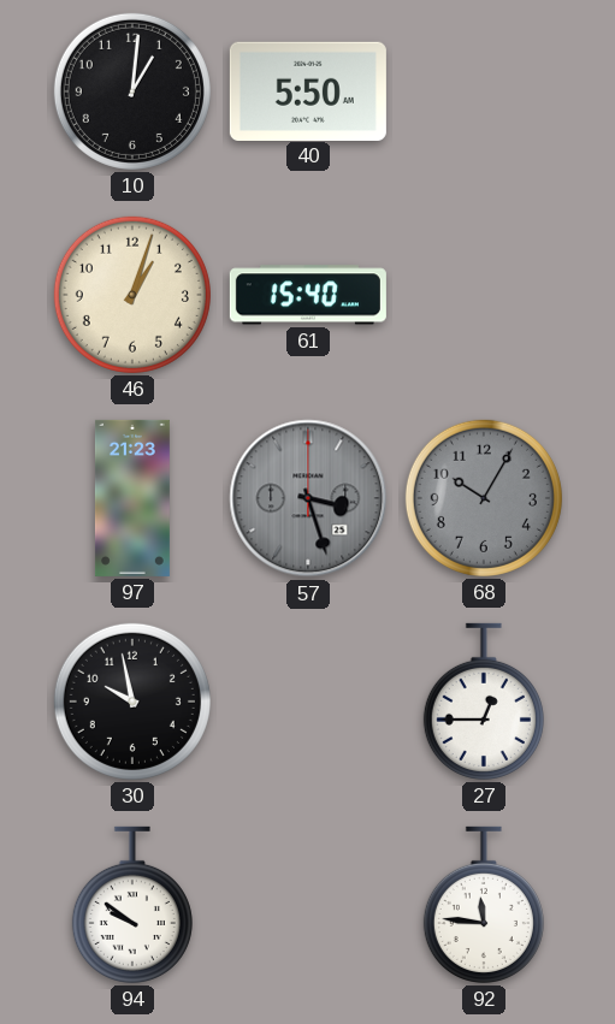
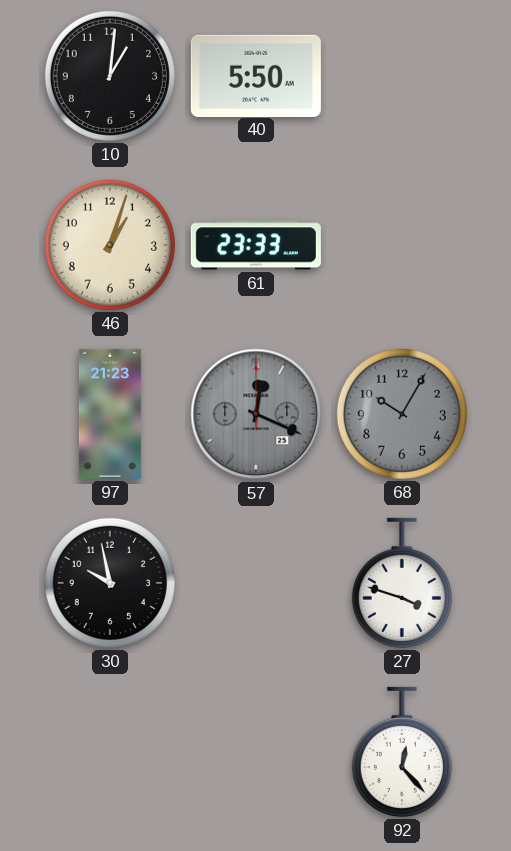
61: 15:40 -> 23:33
57: 3:27 -> 12:19
27: 12:45 -> 3:48
94: 9:51 -> none
92: 11:46 -> 12:23
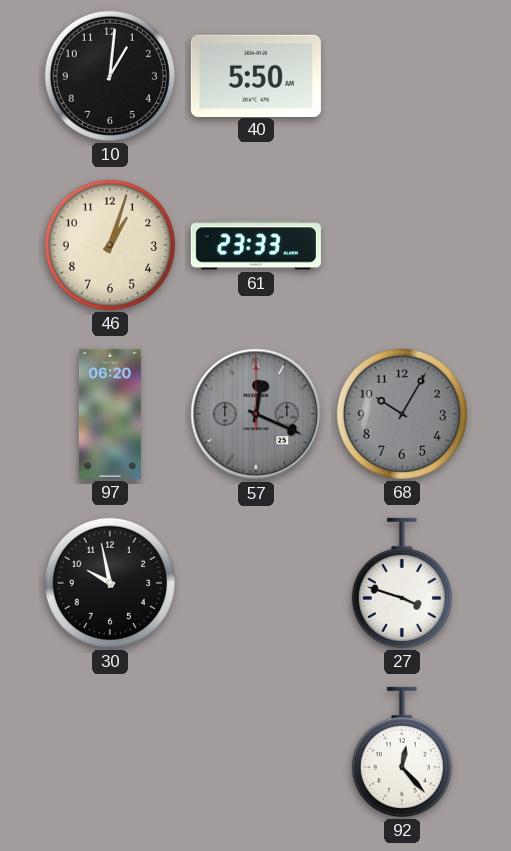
97: 21:23 -> 06:20
